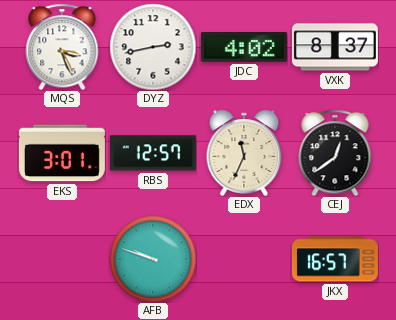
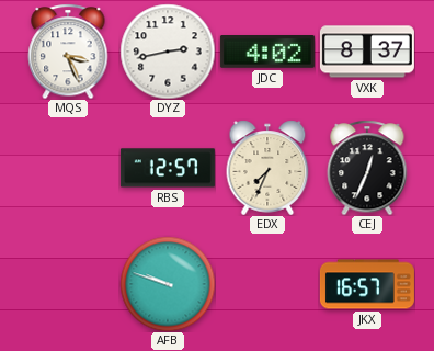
EKS: 3:01 -> none
EDX: 11:34 -> 7:34
CEJ: 12:39 -> 12:34
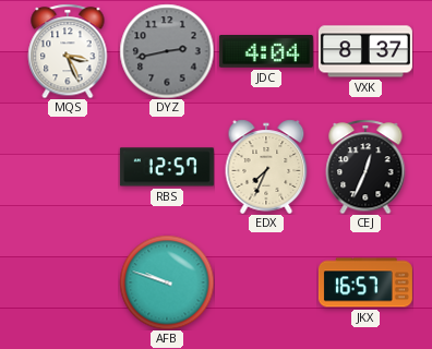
DYZ dial: white -> grey
JDC: 4:02 -> 4:04
